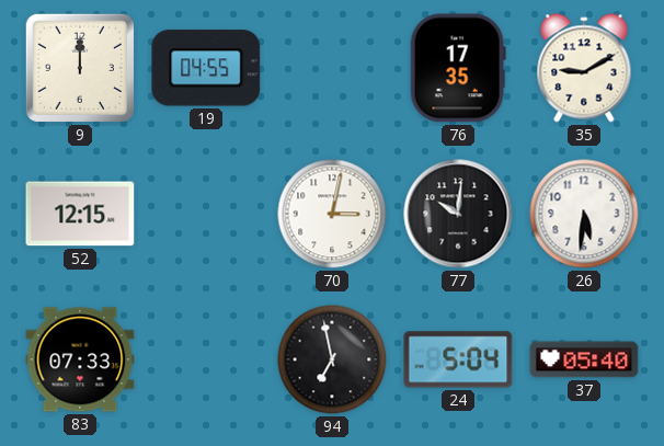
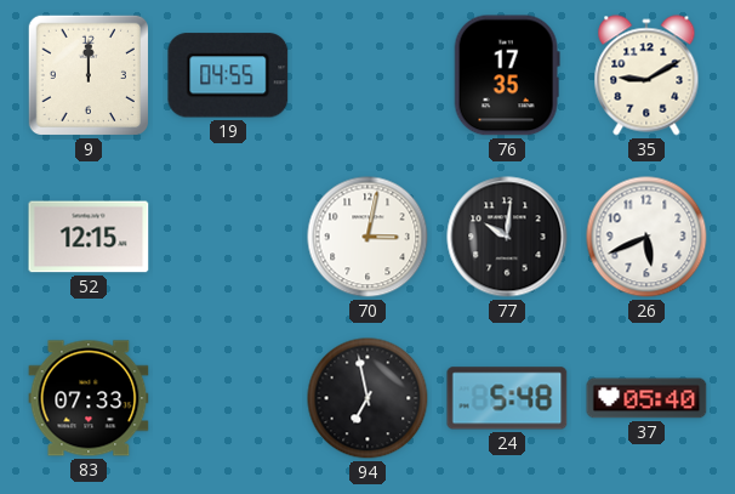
26: 5:31 -> 5:41
24: 5:04 -> 5:48
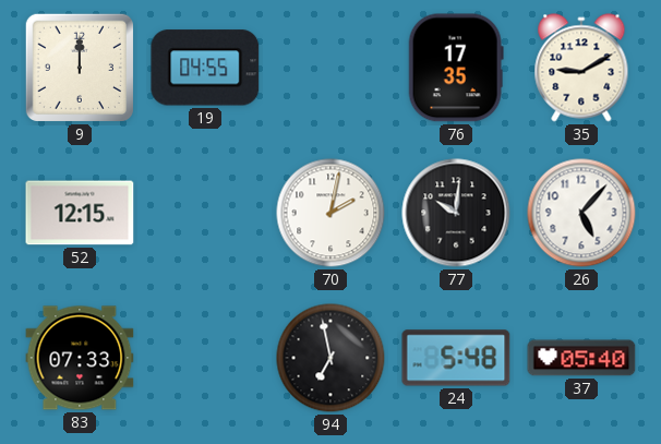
70: 3:02 -> 2:02
26: 5:41 -> 5:07
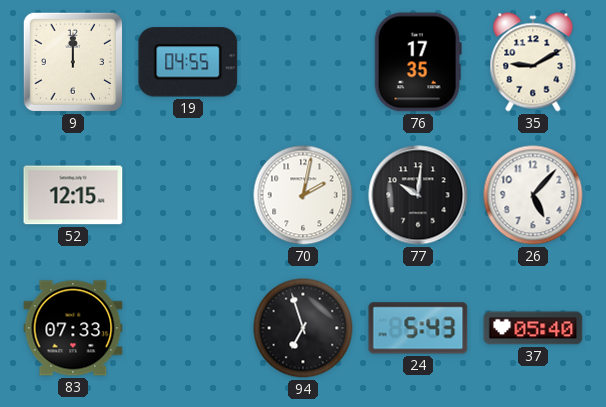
94: 6:58 -> 6:57
24: 5:48 -> 5:43
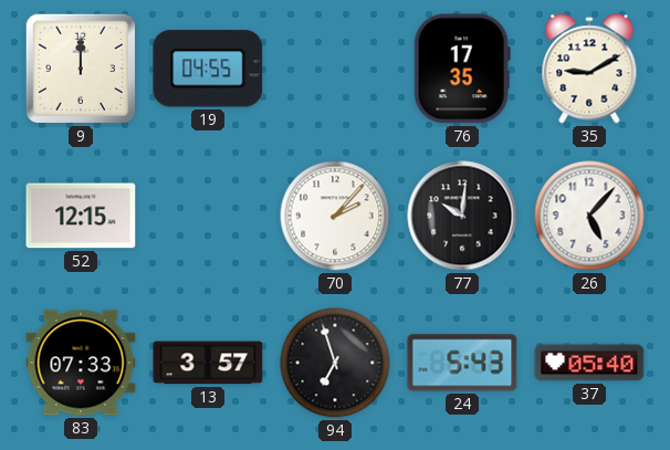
70: 2:02 -> 2:07
13: none -> 3:57
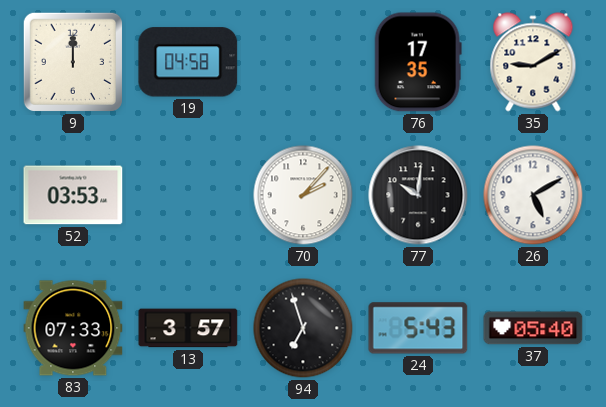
19: 04:55 -> 04:58
52: 12:15 -> 03:53
26: 5:07 -> 5:10
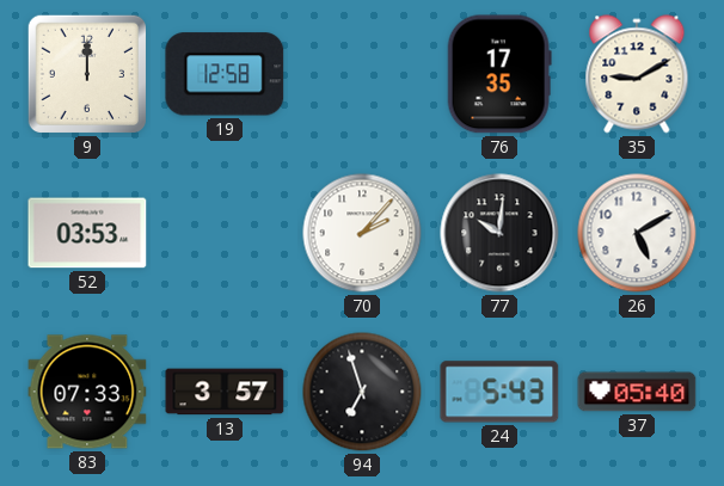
19: 04:58 -> 12:58
